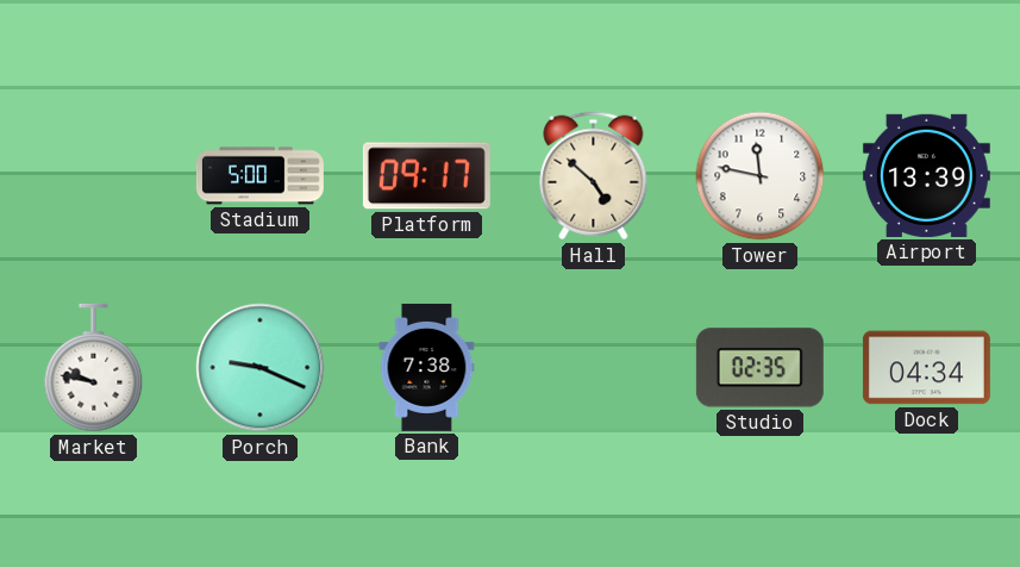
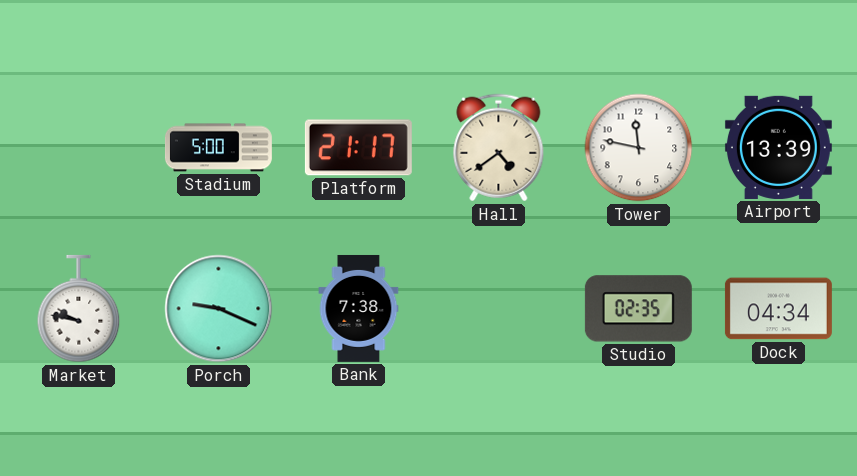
Platform: 09:17 -> 21:17
Hall: 4:52 -> 4:39
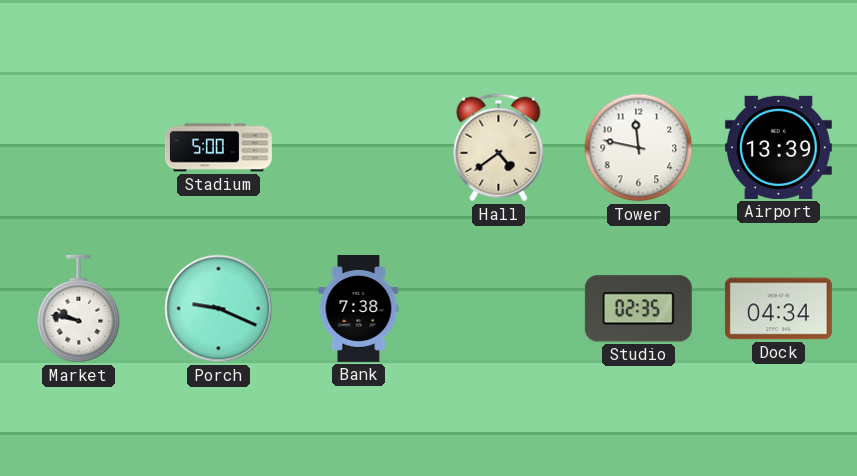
Platform: 21:17 -> none
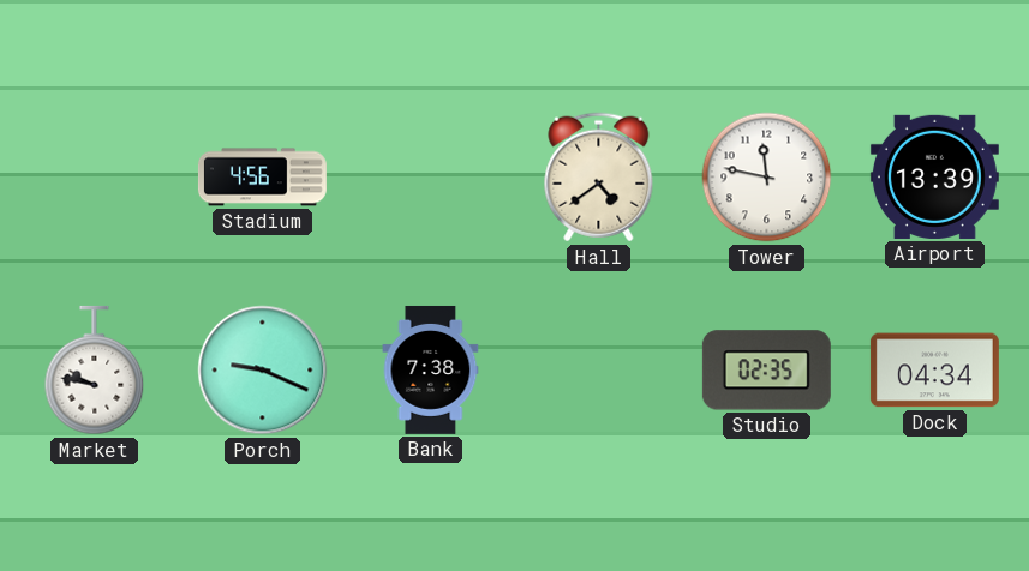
Stadium: 5:00 -> 4:56
